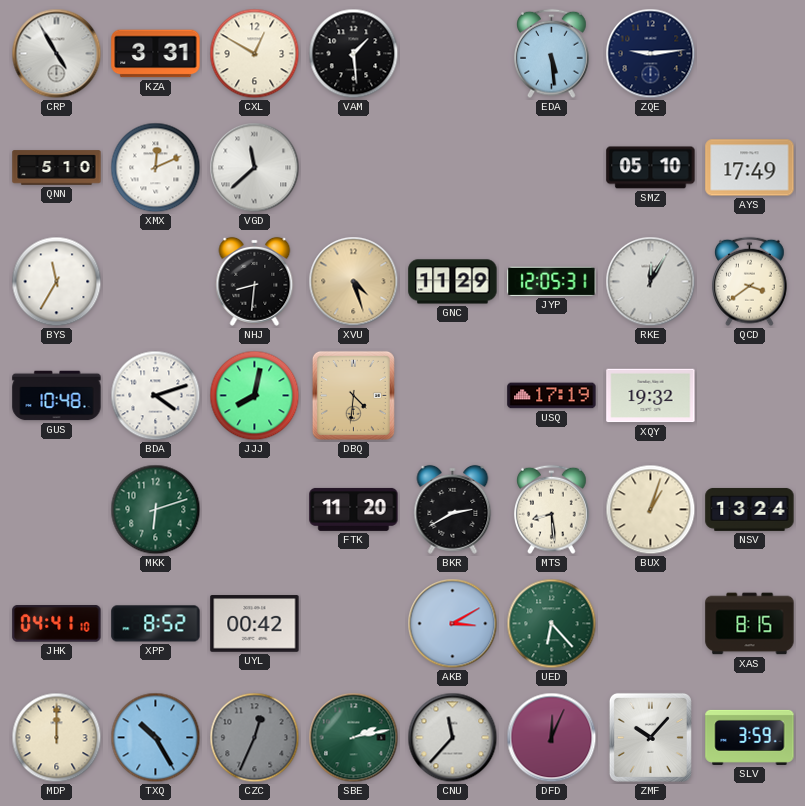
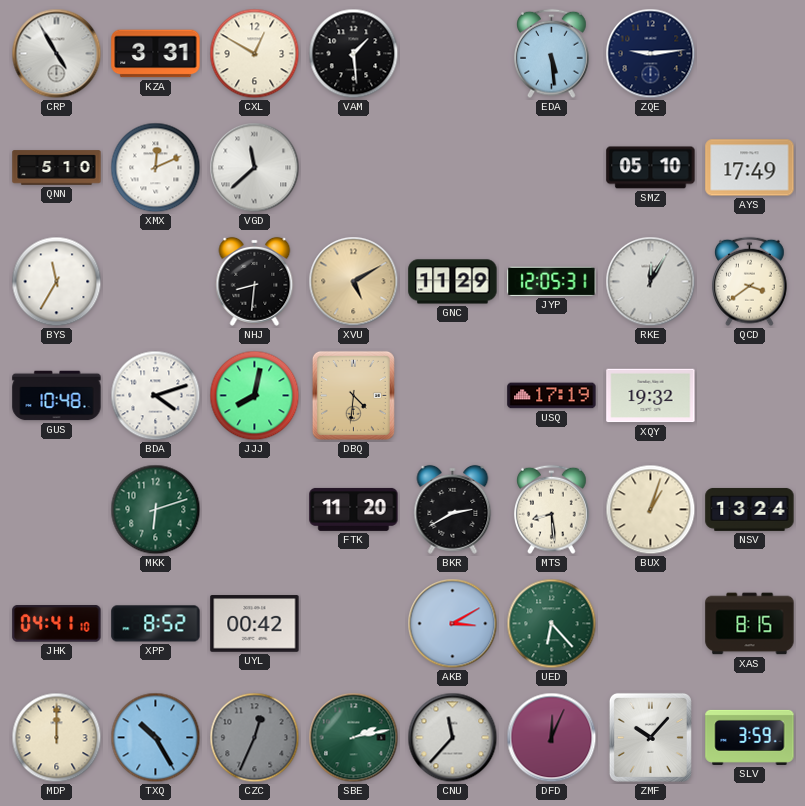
XVU: 4:27 -> 5:10
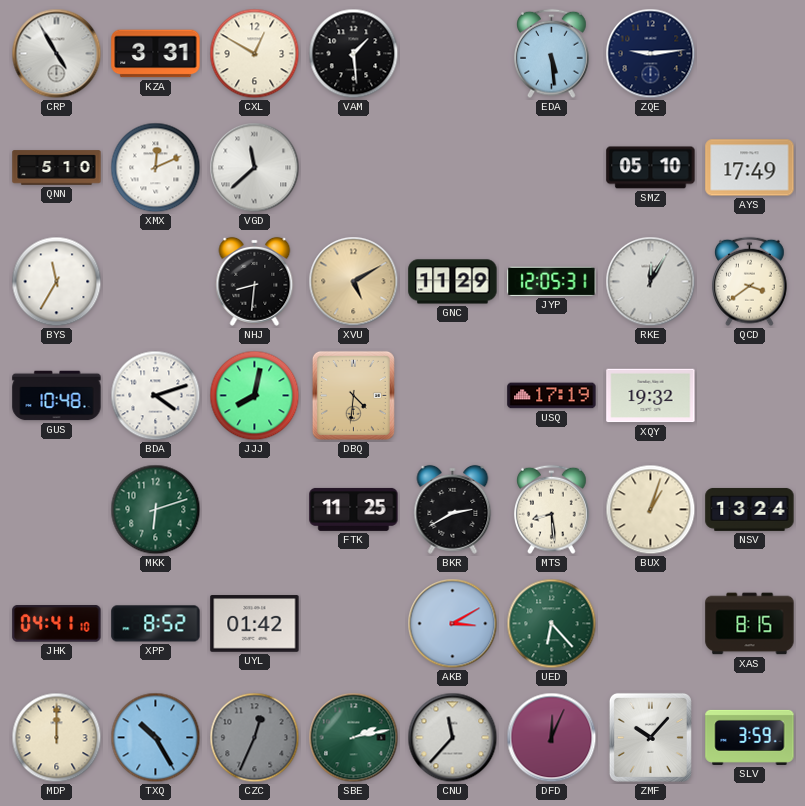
FTK: 11:20 -> 11:25
UYL: 00:42 -> 01:42
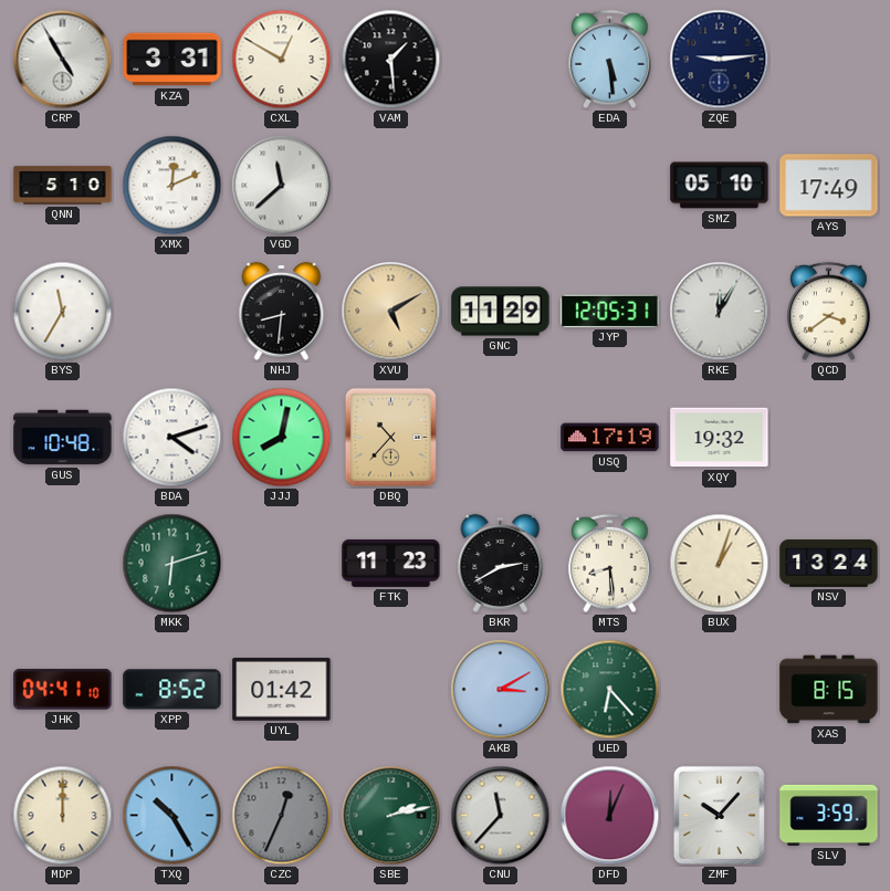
DBQ: 4:31 -> 10:37
FTK: 11:25 -> 11:23
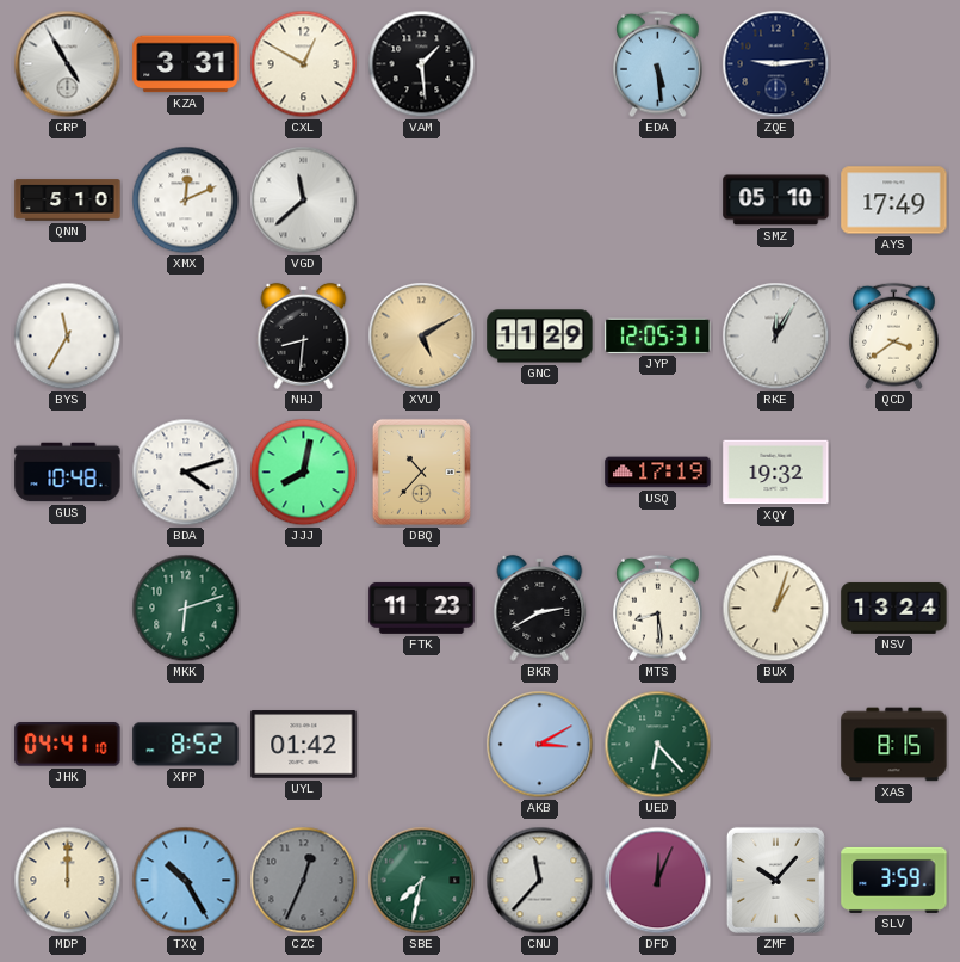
SBE: 2:13 -> 7:32
